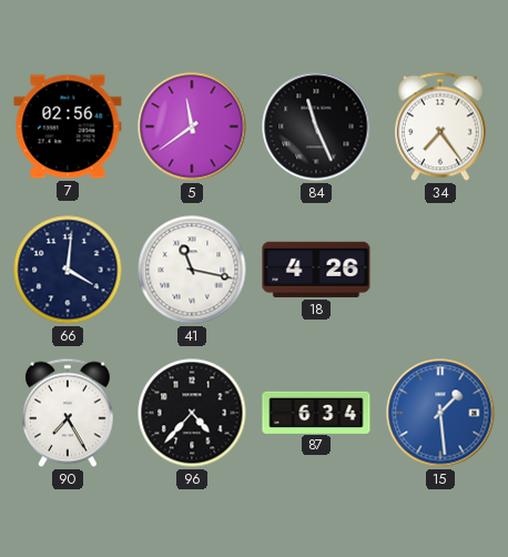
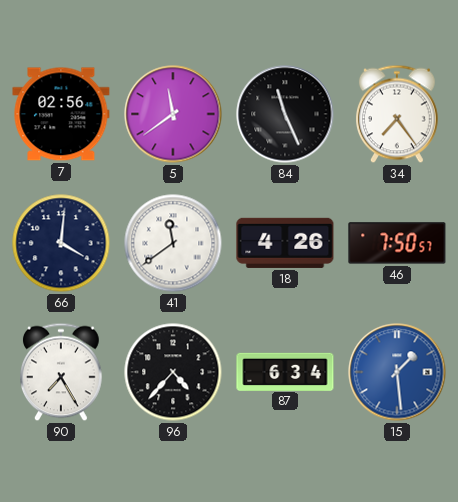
41: 11:17 -> 11:39
46: none -> 7:50
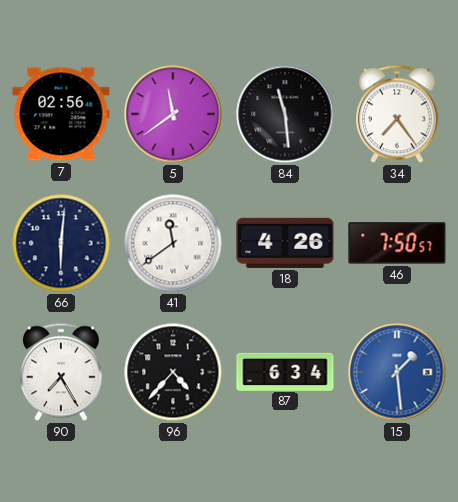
84: 11:26 -> 11:29
66: 4:01 -> 6:01
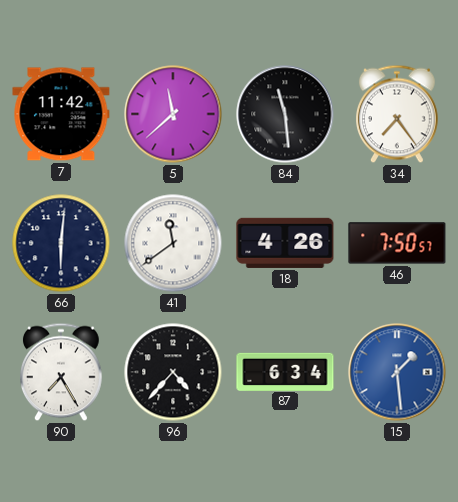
7: 02:56 -> 11:42
5: 11:39 -> 11:38
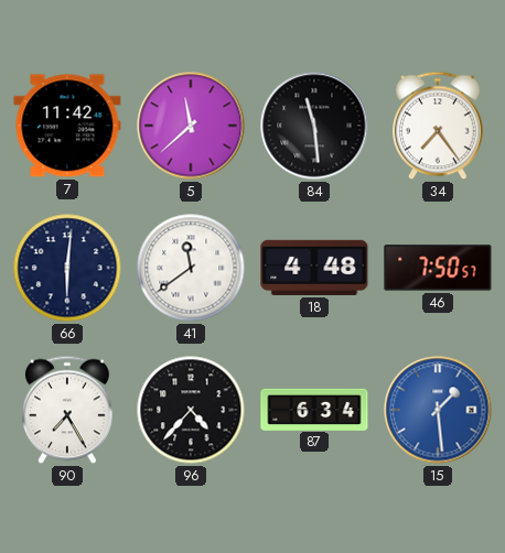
18: 4:26 -> 4:48
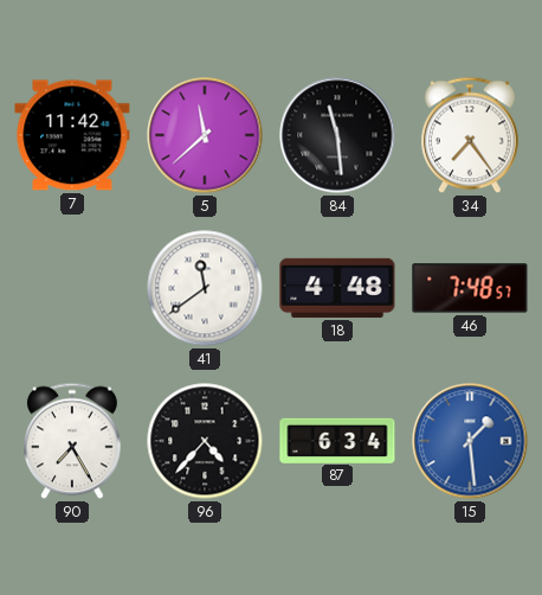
66: 6:01 -> none
46: 7:50 -> 7:48
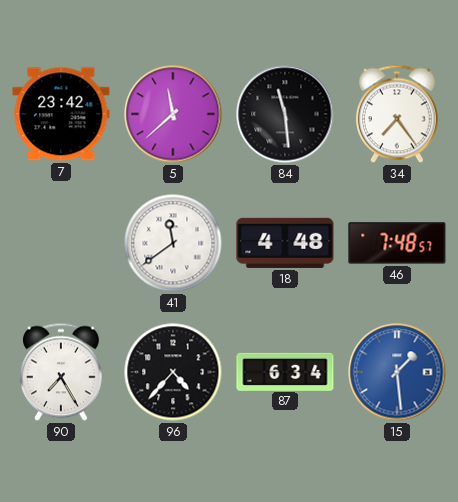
7: 11:42 -> 23:42
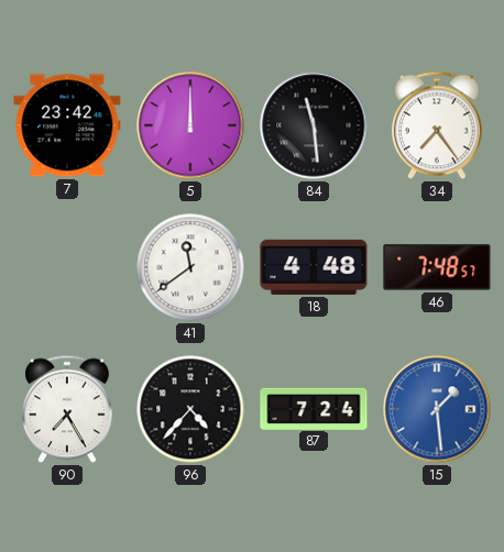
5: 11:38 -> 12:00
87: 6:34 -> 7:24
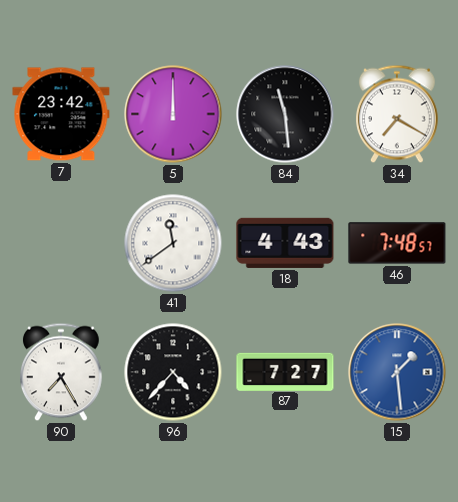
34: 7:24 -> 7:20
18: 4:48 -> 4:43
87: 7:24 -> 7:27
